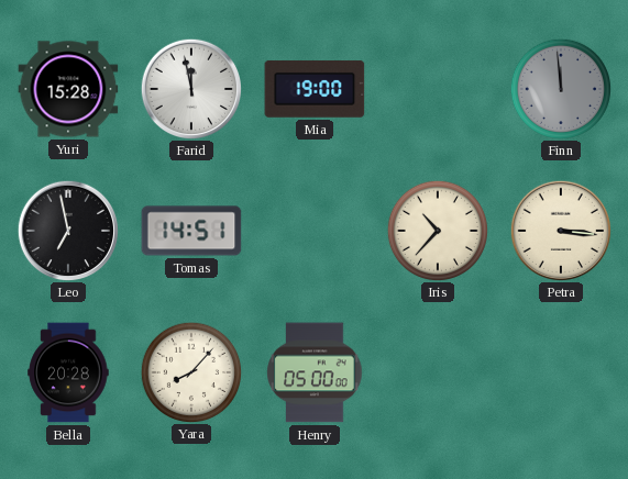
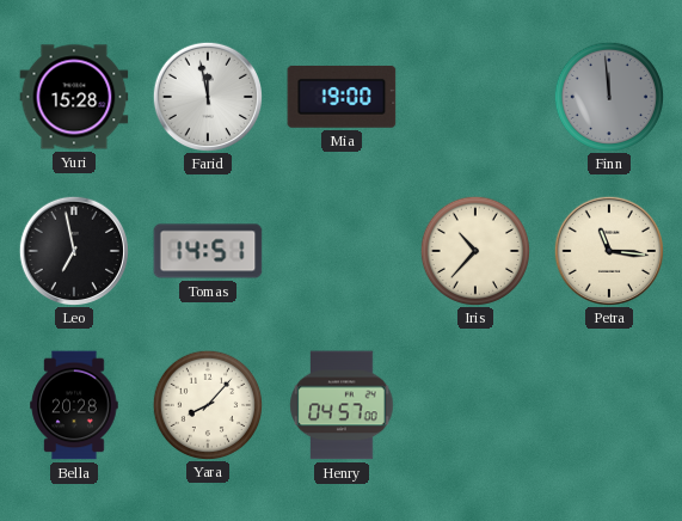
Petra: 3:16 -> 11:16
Henry: 05:00 -> 04:57
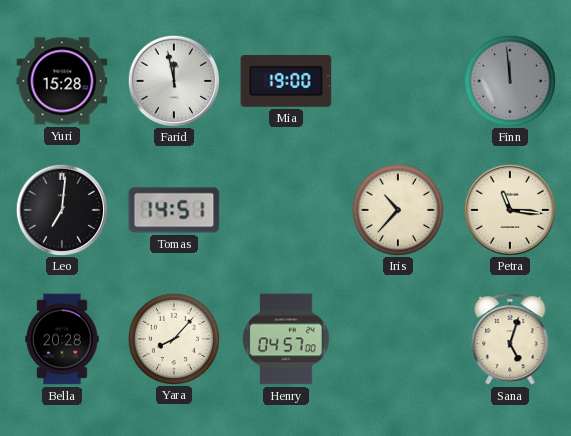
Leo: 6:58 -> 7:01
Sana: none -> 5:03
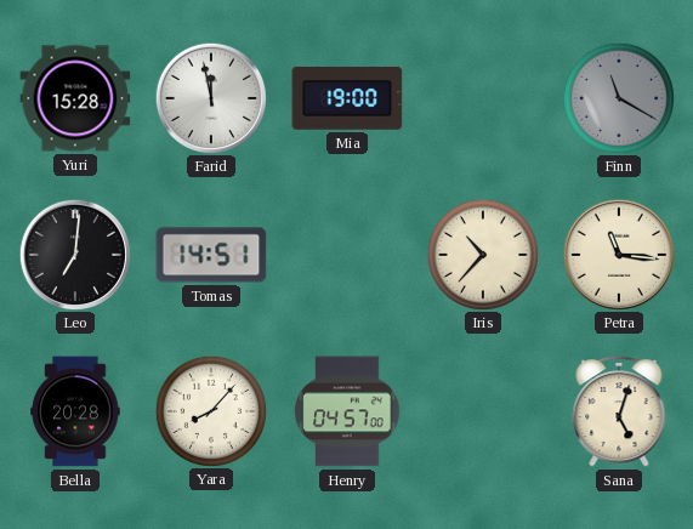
Finn: 11:59 -> 11:20
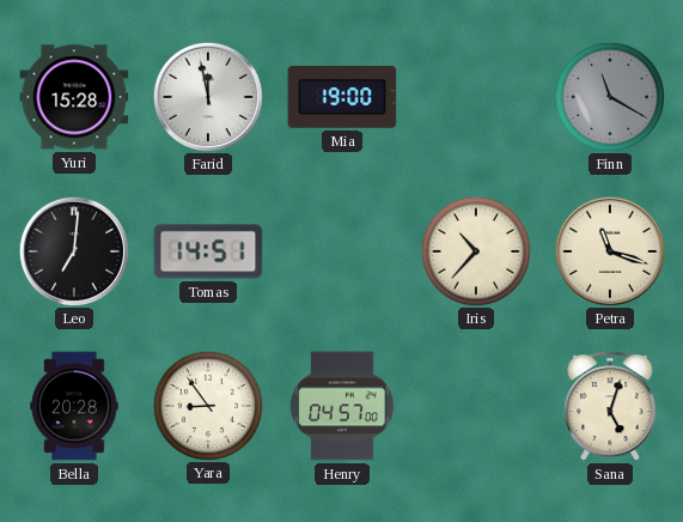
Petra: 11:16 -> 11:18
Yara: 8:07 -> 8:54
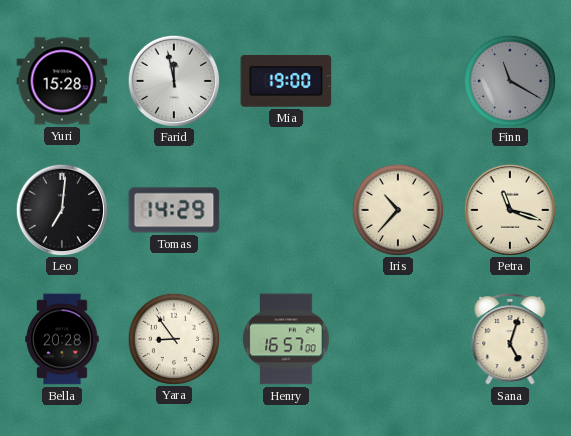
Tomas: 14:51 -> 14:29
Henry: 04:57 -> 16:57
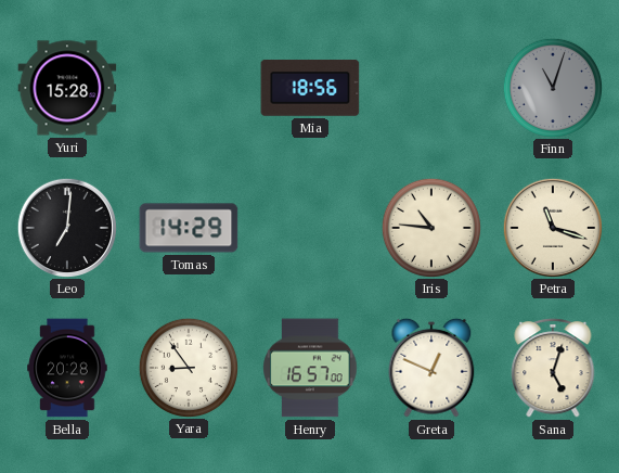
Farid: 11:58 -> none
Mia: 19:00 -> 18:56
Finn: 11:20 -> 11:03
Iris: 10:37 -> 10:46
Greta: none -> 12:49
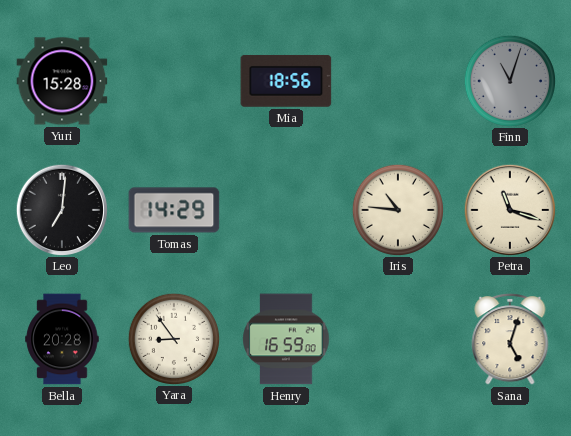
Henry: 16:57 -> 16:59
Greta: 12:49 -> none
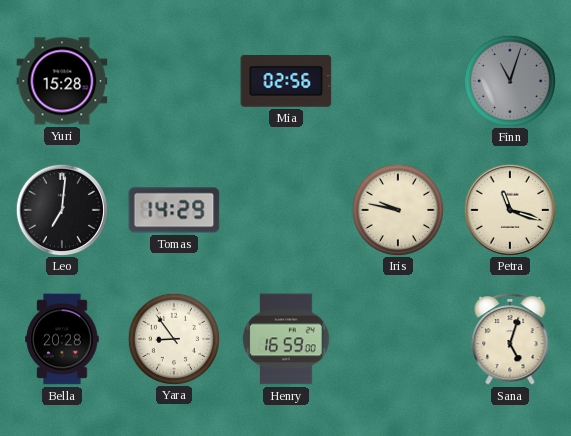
Mia: 18:56 -> 02:56
Iris: 10:46 -> 9:47
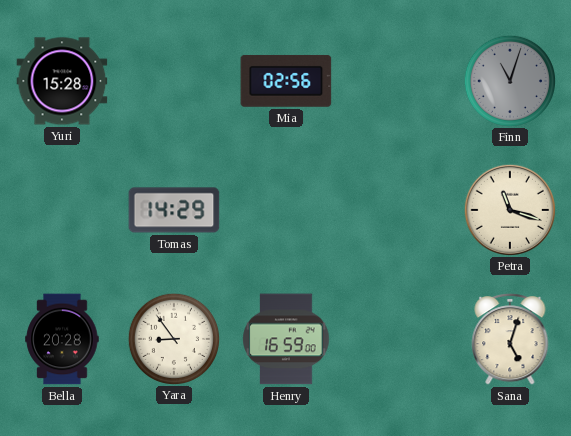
Leo: 7:01 -> none
Iris: 9:47 -> none
